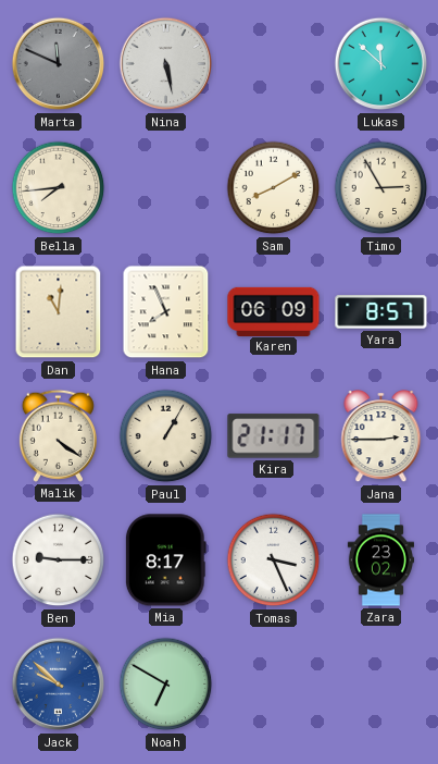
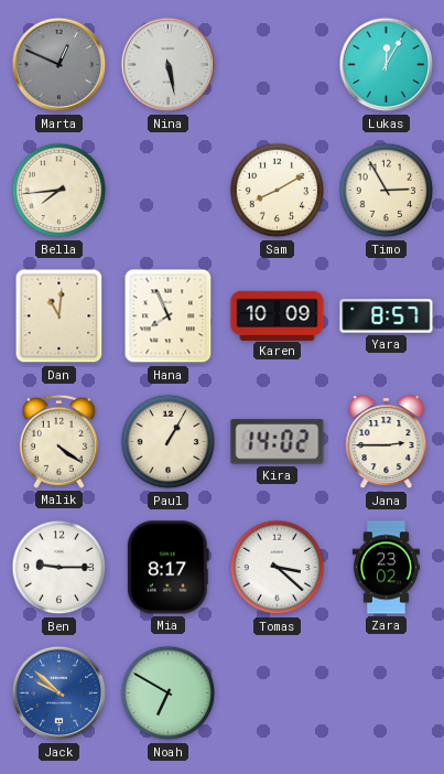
Marta: 11:49 -> 12:49
Lukas: 11:52 -> 12:05
Karen: 06:09 -> 10:09
Kira: 21:17 -> 14:02
Tomas: 3:26 -> 3:22
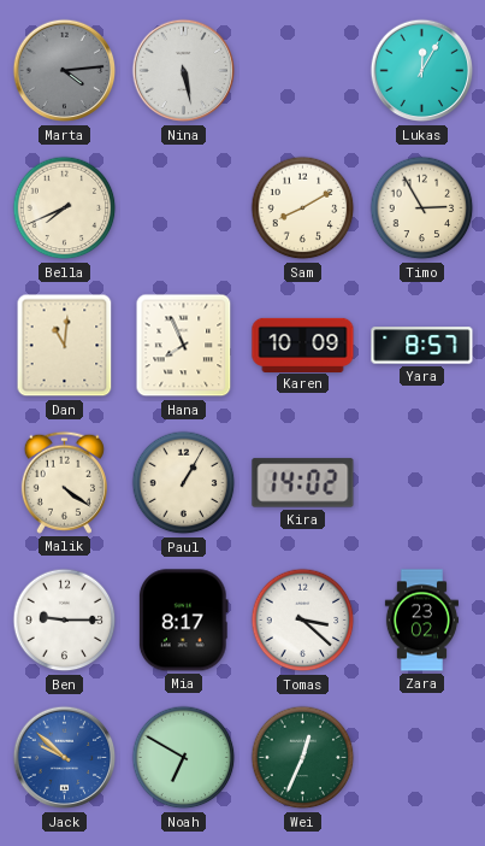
Marta: 12:49 -> 4:14
Bella: 7:44 -> 7:41
Jana: 2:45 -> none
Wei: none -> 12:34
